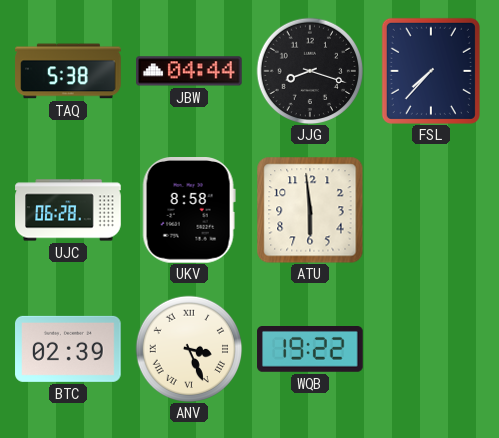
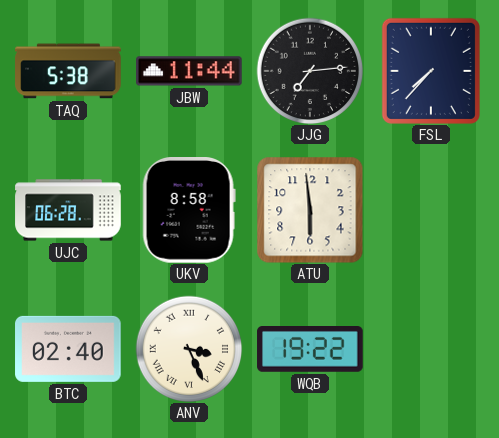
JBW: 04:44 -> 11:44
JJG: 8:18 -> 7:14
BTC: 02:39 -> 02:40
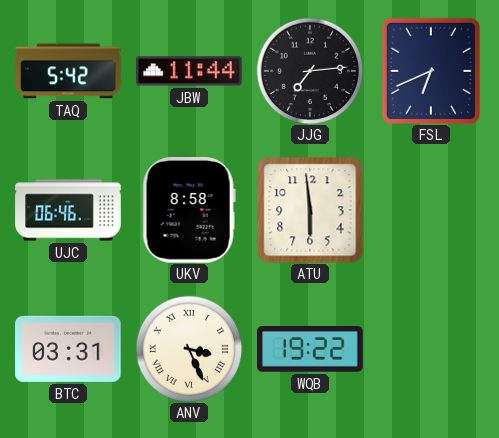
TAQ: 5:38 -> 5:42
FSL: 7:37 -> 6:41
UJC: 06:28 -> 06:46
BTC: 02:40 -> 03:31
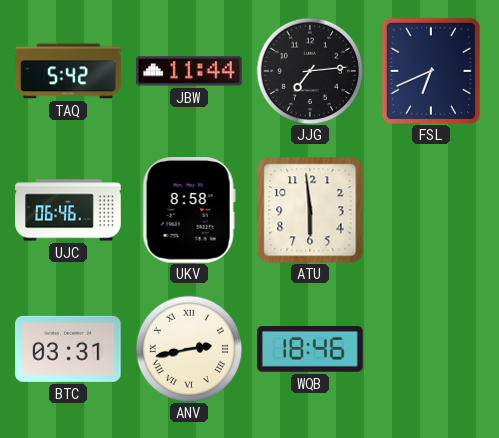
ANV: 3:26 -> 2:43
WQB: 19:22 -> 18:46
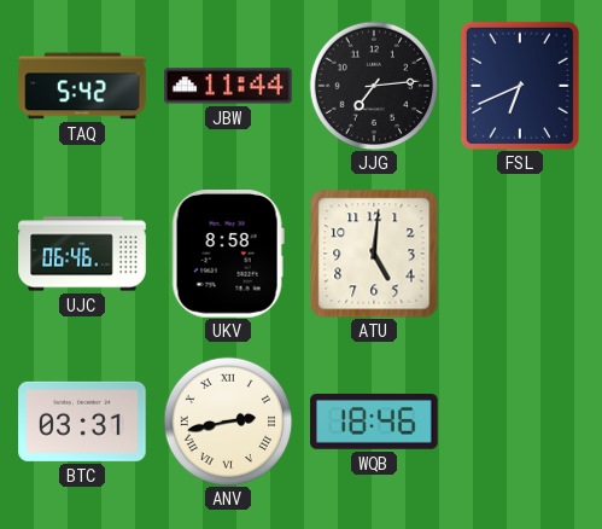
ATU: 5:59 -> 5:01
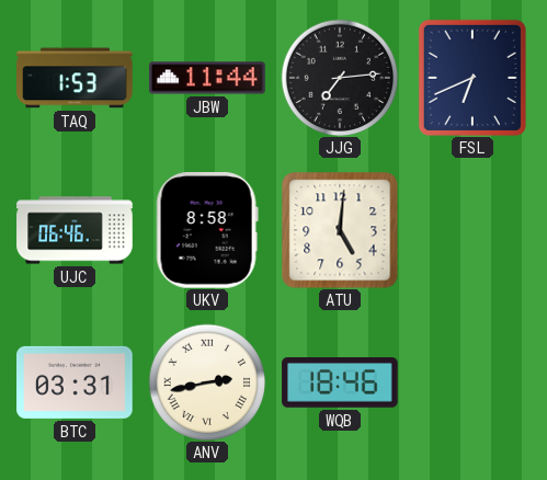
TAQ: 5:42 -> 1:53
